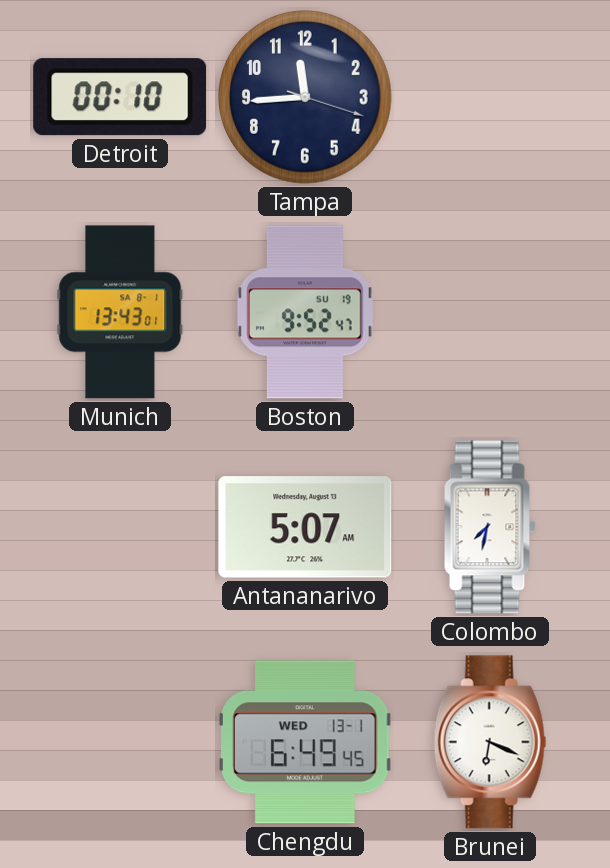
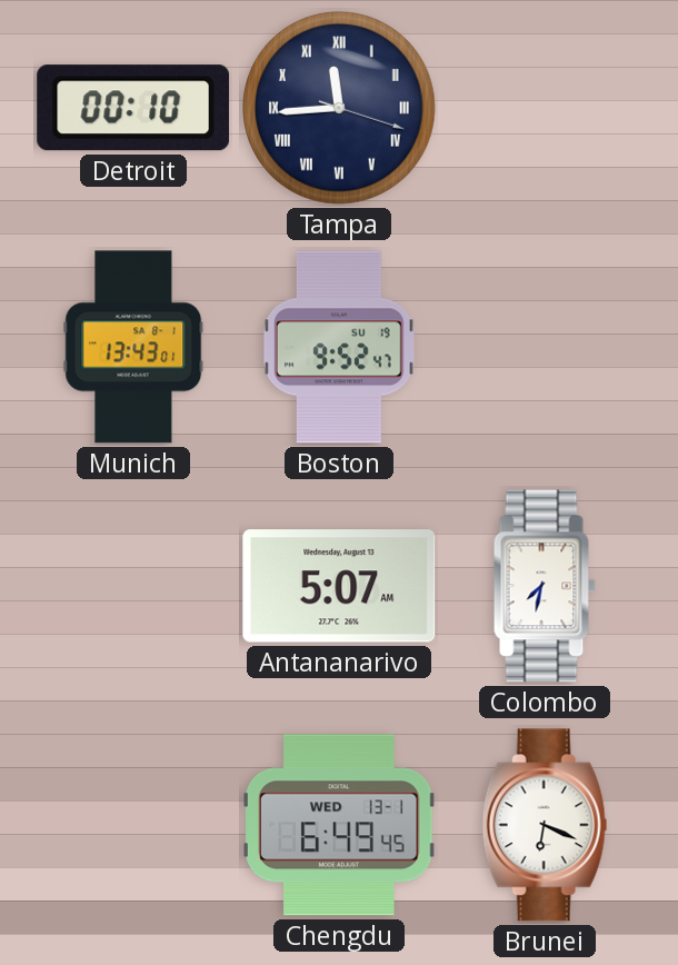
Tampa numerals: Arabic -> Roman
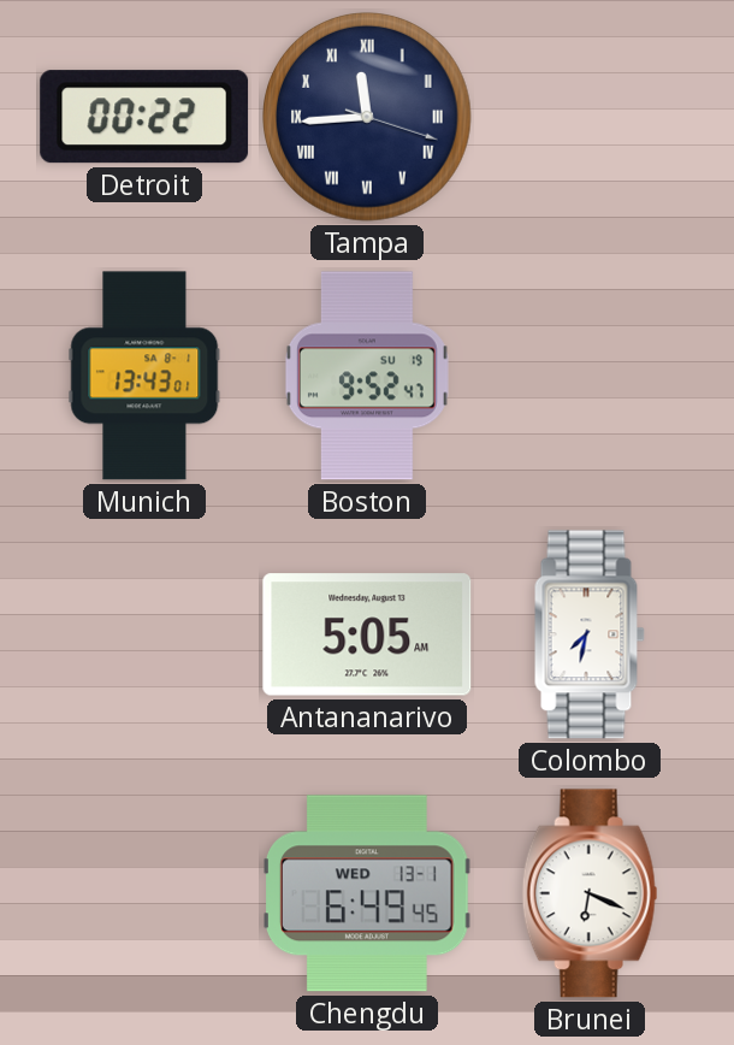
Detroit: 00:10 -> 00:22
Antananarivo: 5:07 -> 5:05
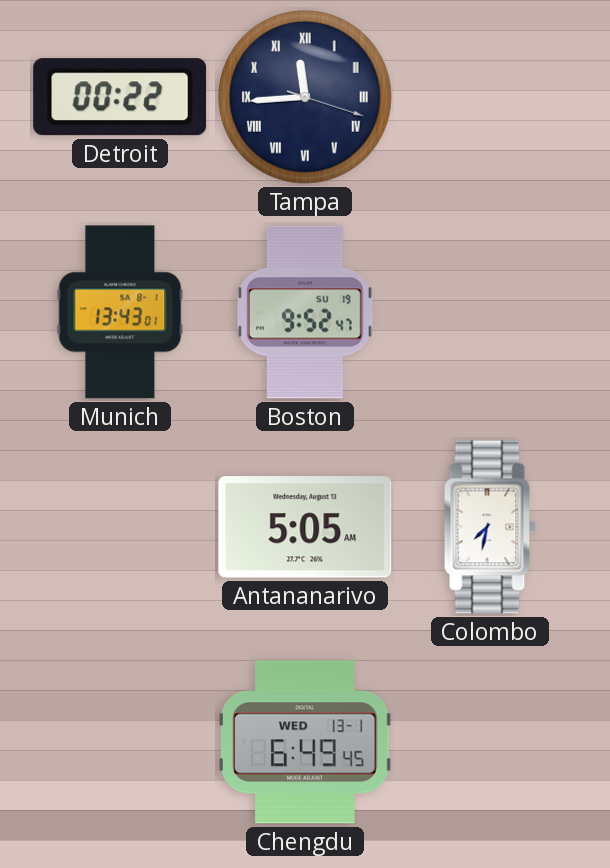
Brunei: 6:19 -> none
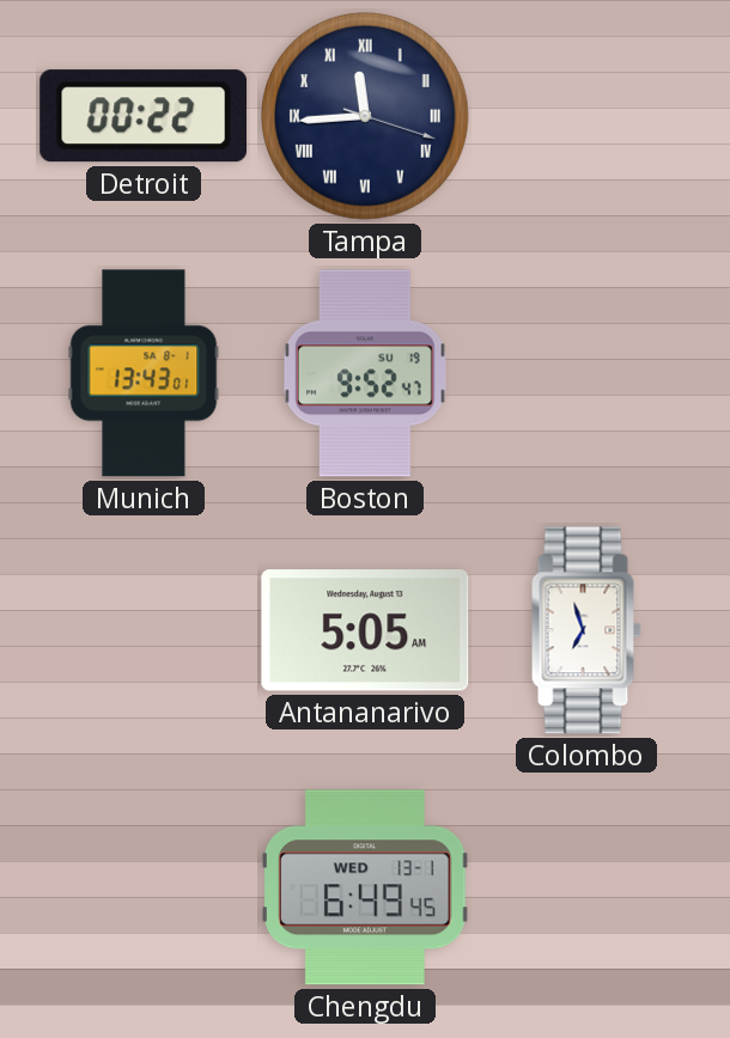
Colombo: 7:32 -> 6:57
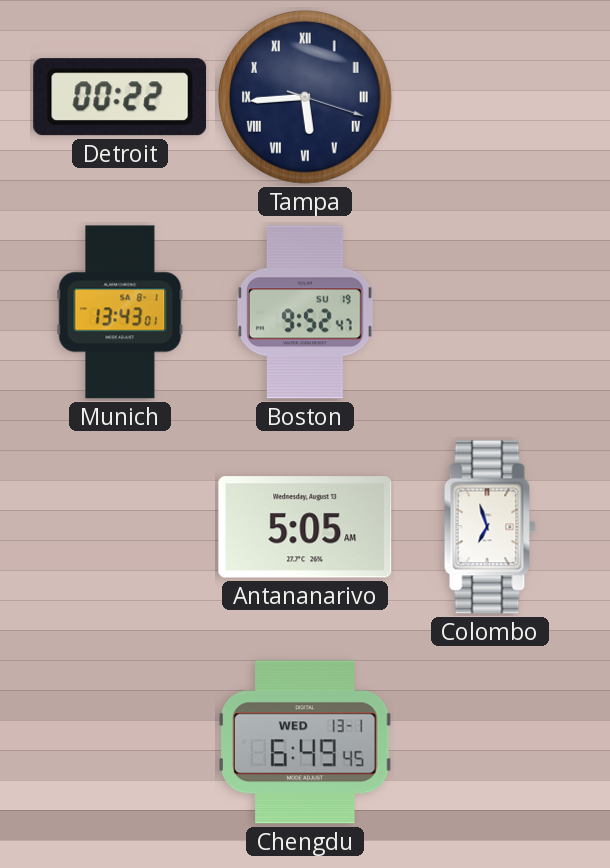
Tampa: 11:44 -> 5:44
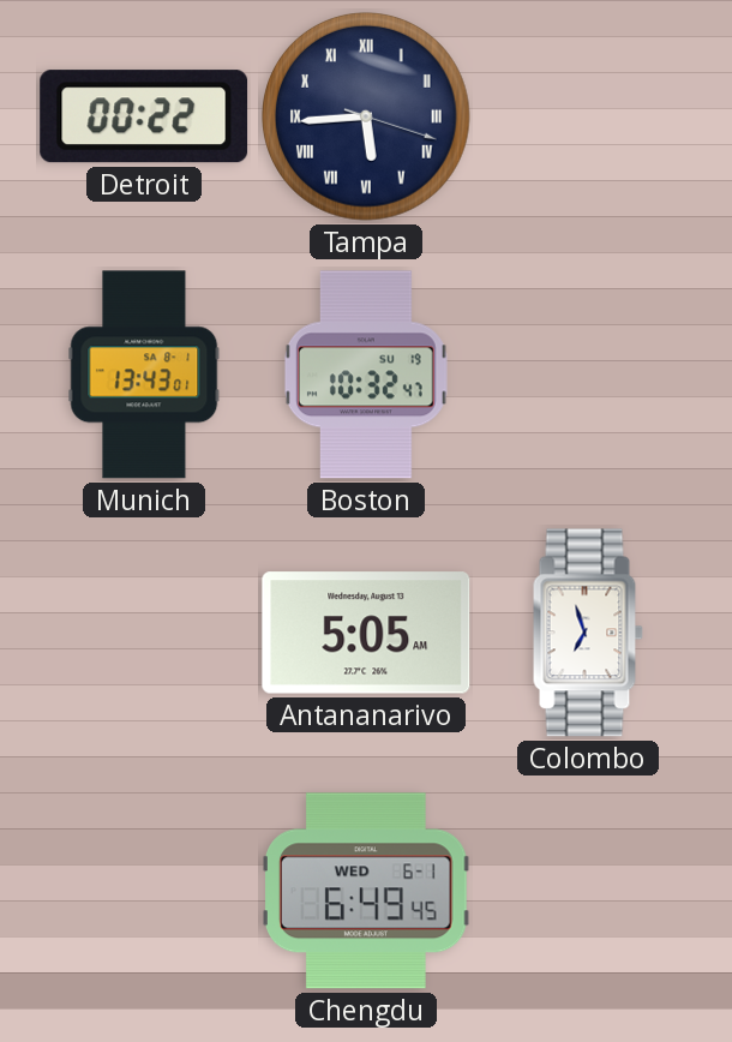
Boston: 9:52 -> 10:32
Chengdu date: WED 13-1 -> WED 6-1
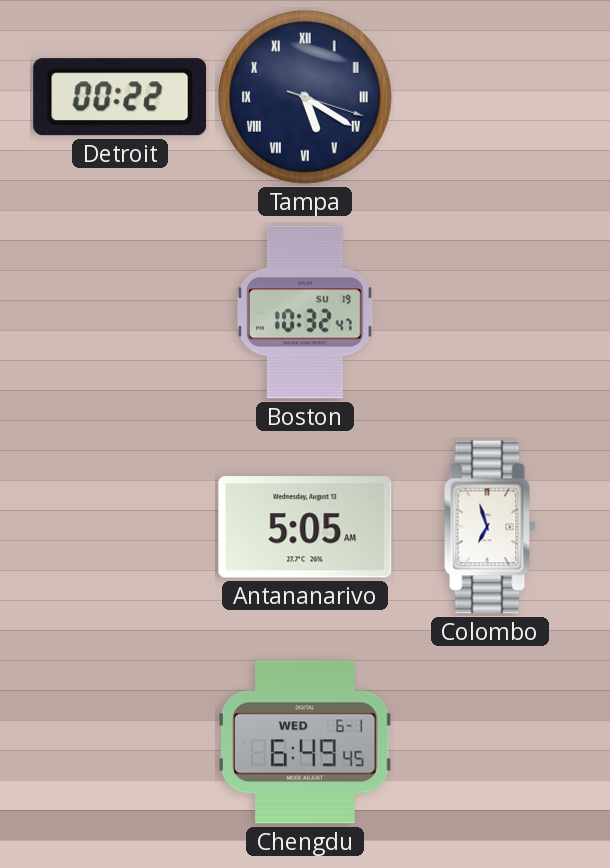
Tampa: 5:44 -> 5:20
Munich: 13:43 -> none
